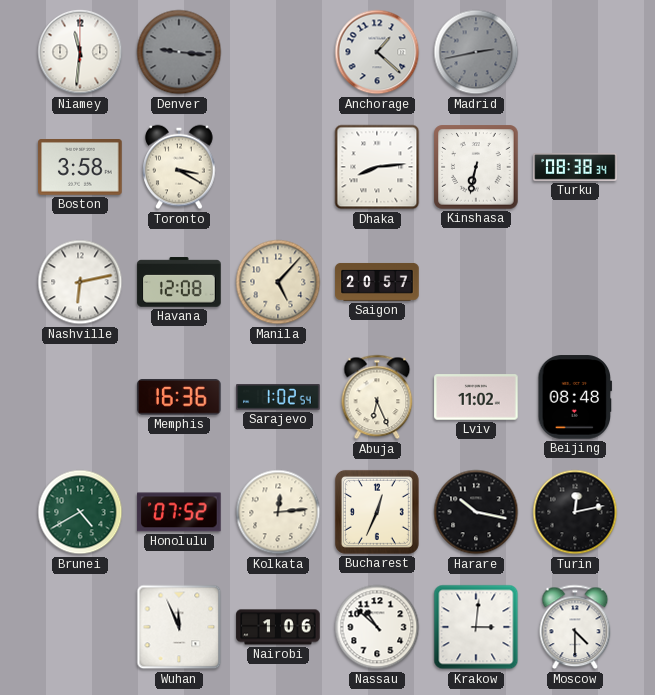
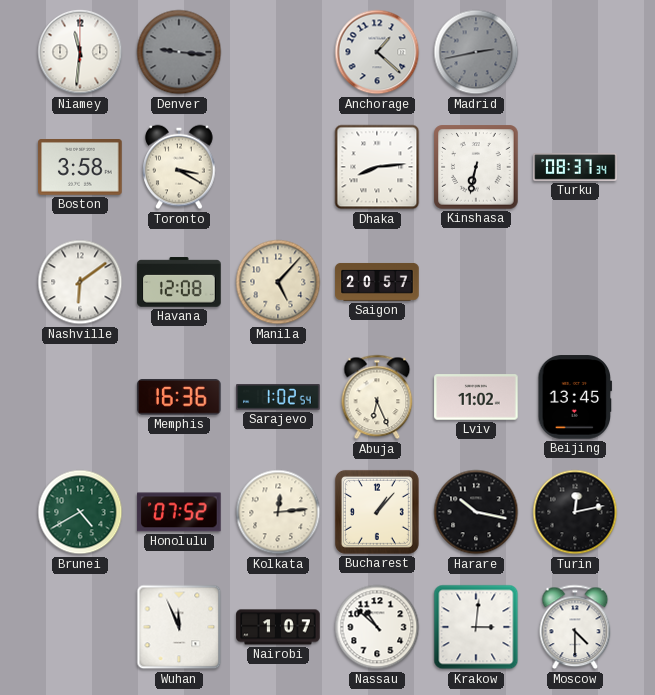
Turku: 08:38 -> 08:37
Nashville: 6:13 -> 6:09
Beijing: 08:48 -> 13:45
Bucharest: 12:34 -> 1:07
Nairobi: 1:06 -> 1:07
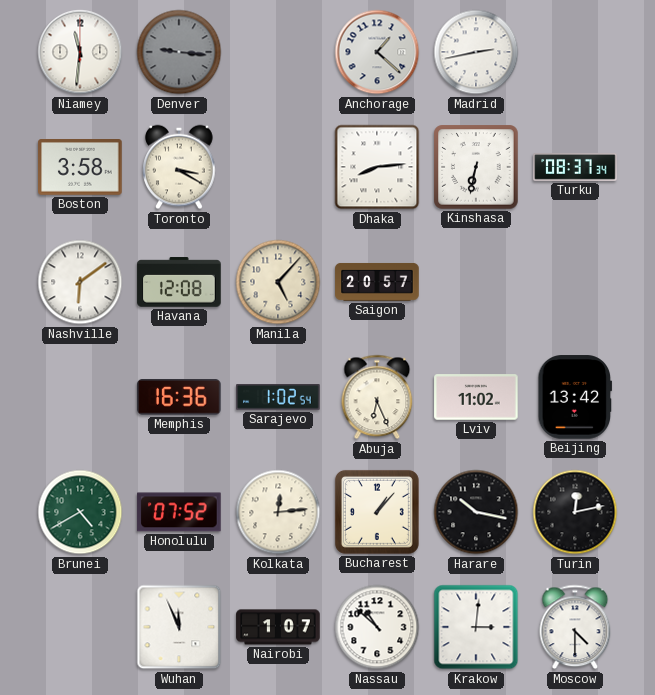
Madrid dial: grey -> white
Beijing: 13:45 -> 13:42
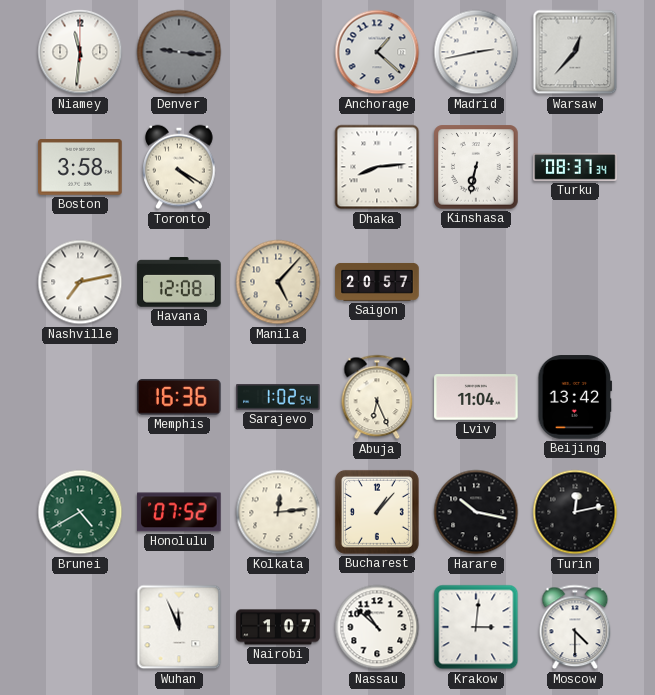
Warsaw: none -> 12:37
Toronto: 3:20 -> 4:20
Nashville: 6:09 -> 7:13
Lviv: 11:02 -> 11:04
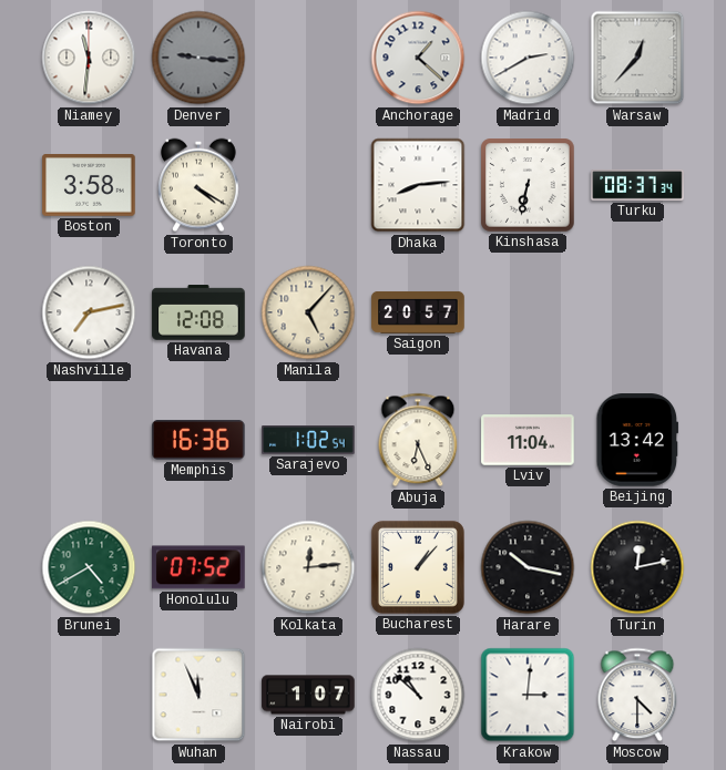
Madrid: 2:43 -> 2:40
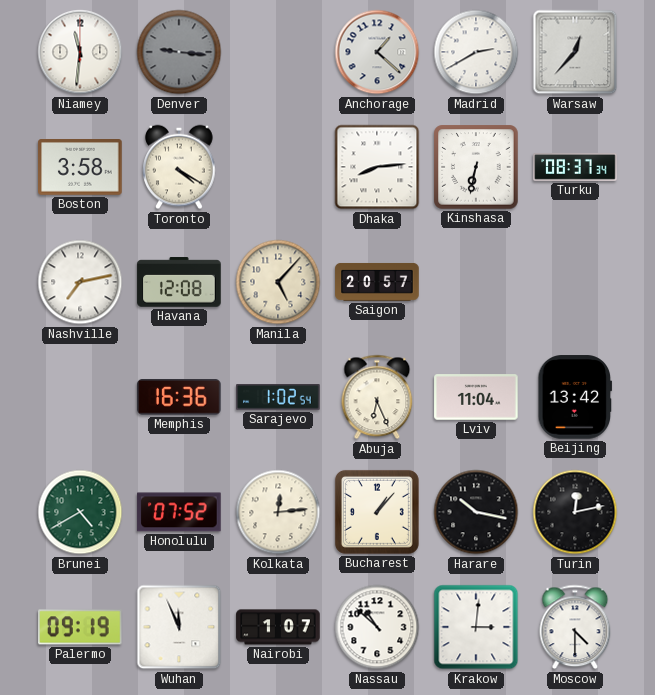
Palermo: none -> 09:19
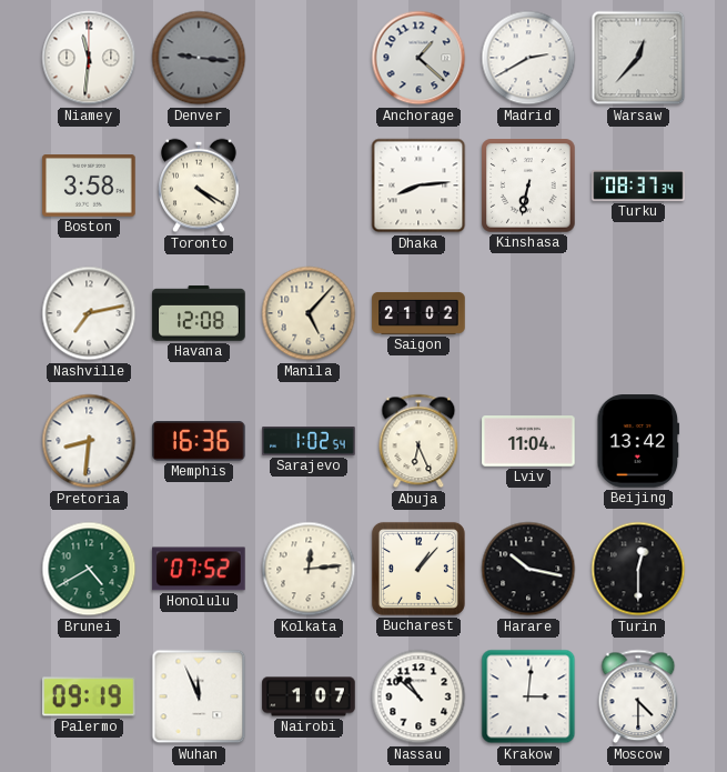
Saigon: 20:57 -> 21:02
Pretoria: none -> 8:31
Turin: 12:13 -> 12:30
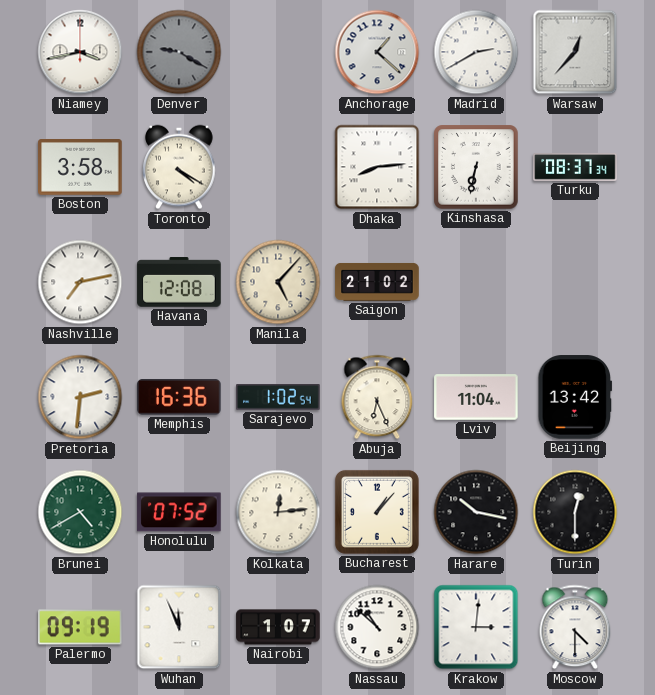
Niamey: 11:31 -> 3:43
Denver: 9:16 -> 9:20
Pretoria: 8:31 -> 2:31
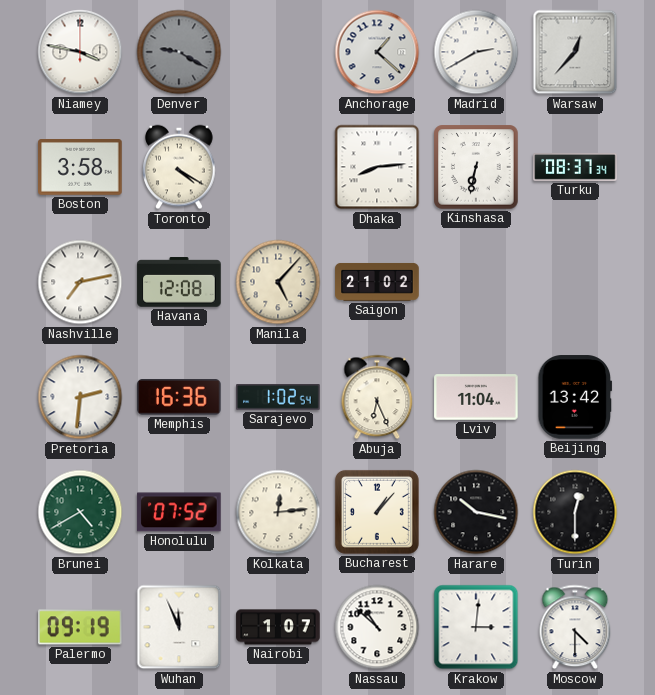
Niamey: 3:43 -> 3:47
